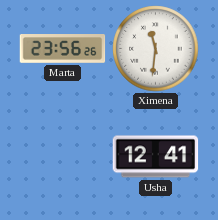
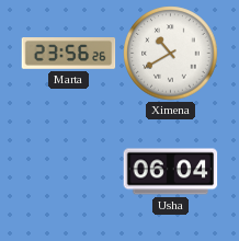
Ximena: 11:31 -> 10:40
Usha: 12:41 -> 06:04
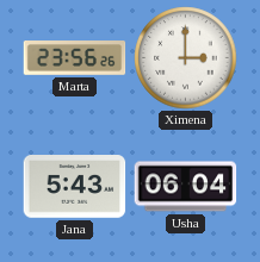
Ximena: 10:40 -> 3:00
Jana: none -> 5:43
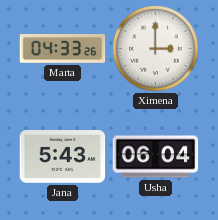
Marta: 23:56 -> 04:33
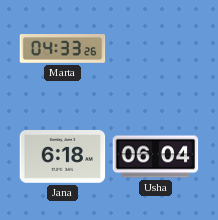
Ximena: 3:00 -> none
Jana: 5:43 -> 6:18
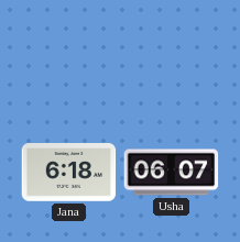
Marta: 04:33 -> none
Usha: 06:04 -> 06:07
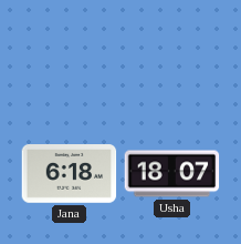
Usha: 06:07 -> 18:07
